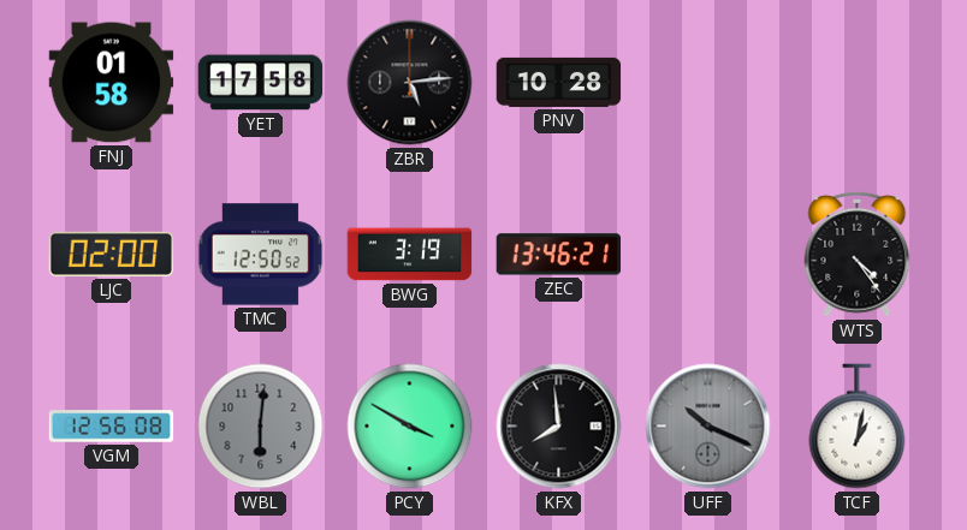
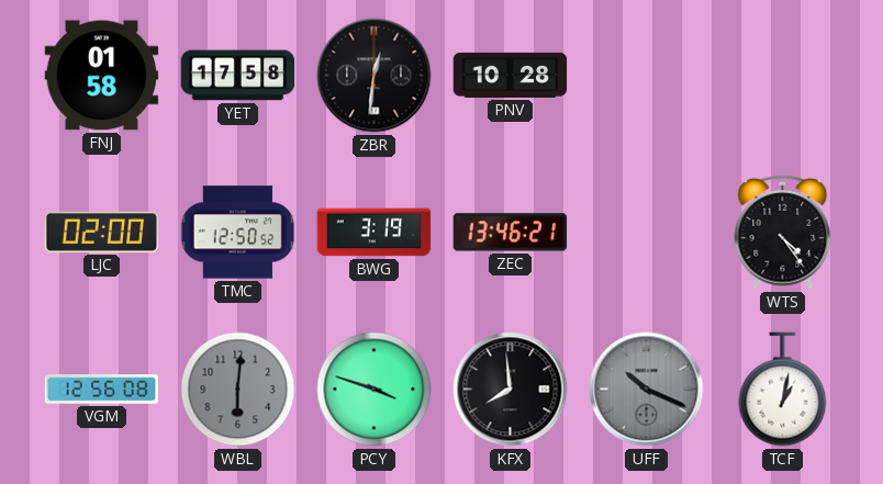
ZBR: 5:14 -> 12:31
PCY: 3:50 -> 3:48
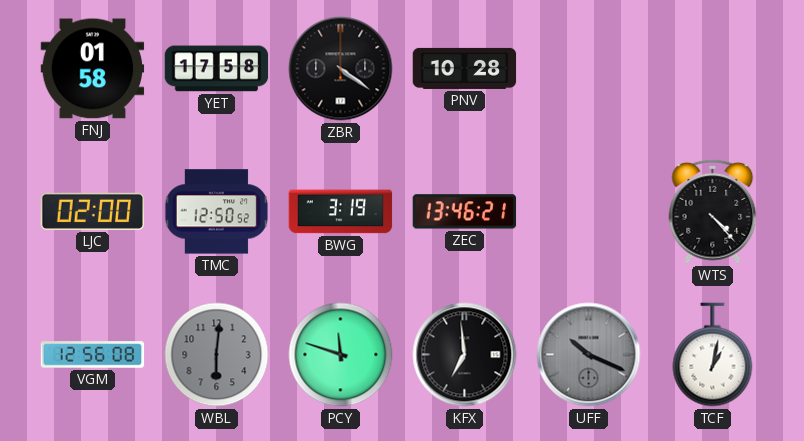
ZBR: 12:31 -> 4:21
WTS: 4:24 -> 4:23
PCY: 3:48 -> 11:48
KFX: 7:59 -> 6:59
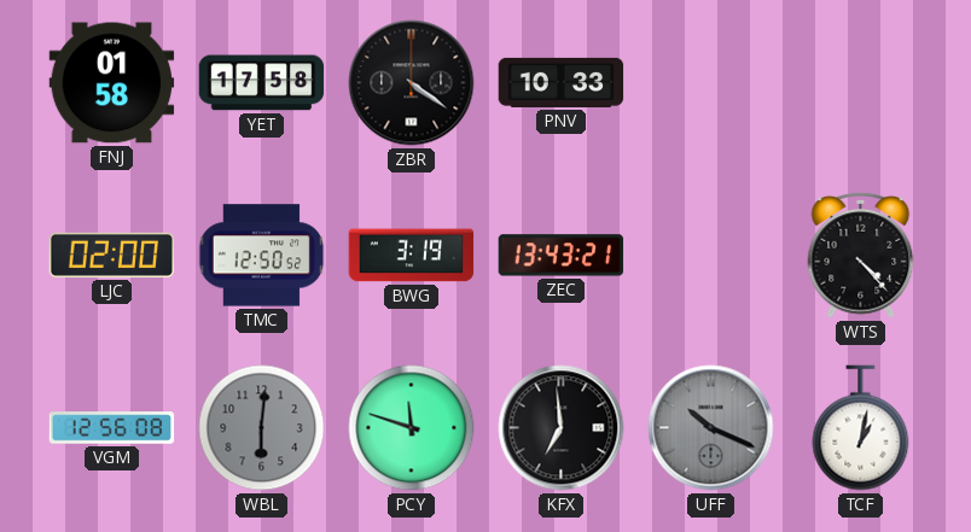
PNV: 10:28 -> 10:33
ZEC: 13:46 -> 13:43
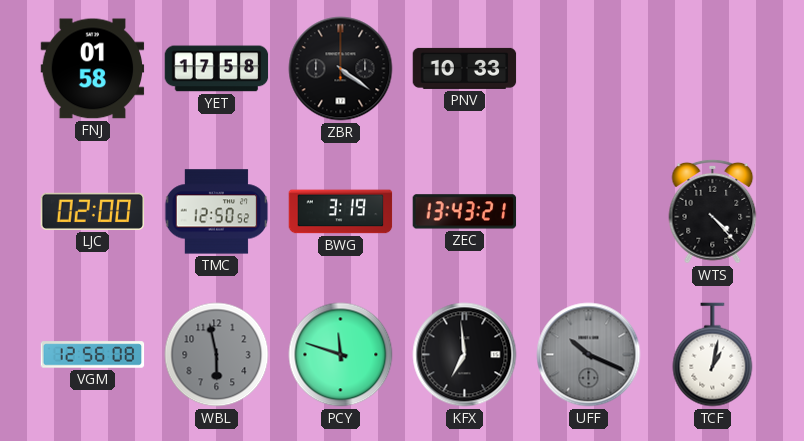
WBL: 6:01 -> 5:58
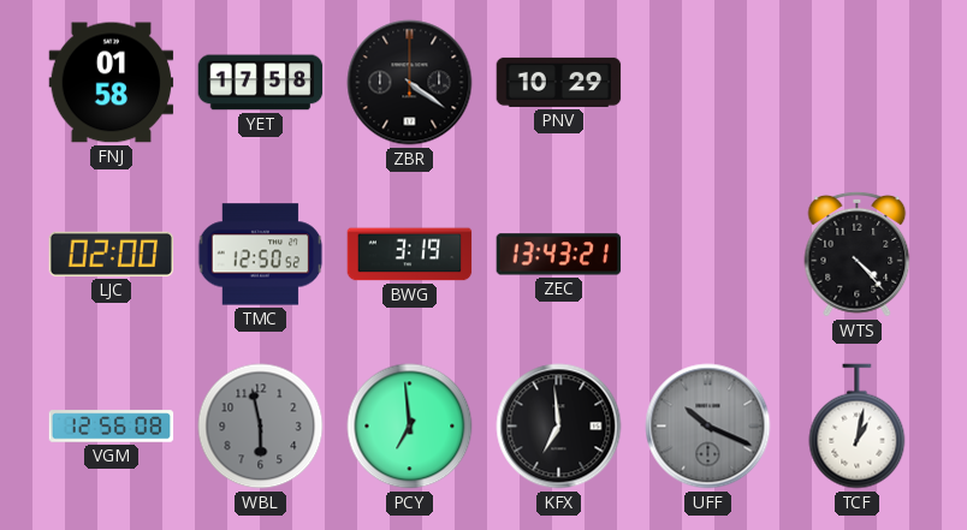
PNV: 10:33 -> 10:29
PCY: 11:48 -> 6:59
